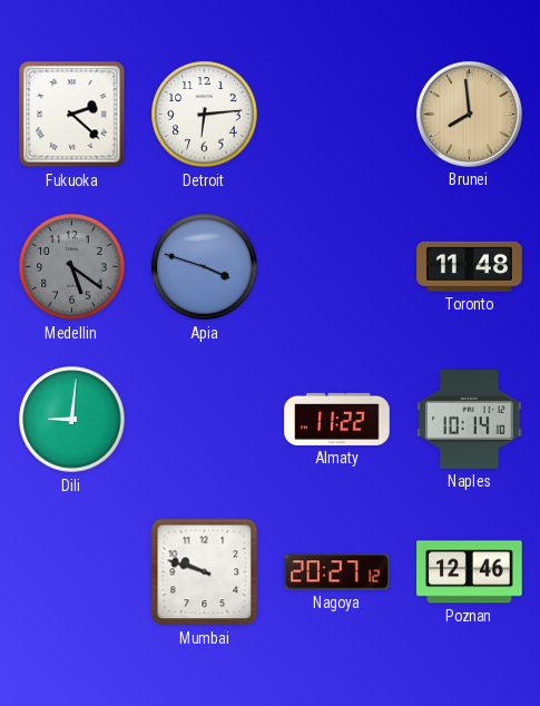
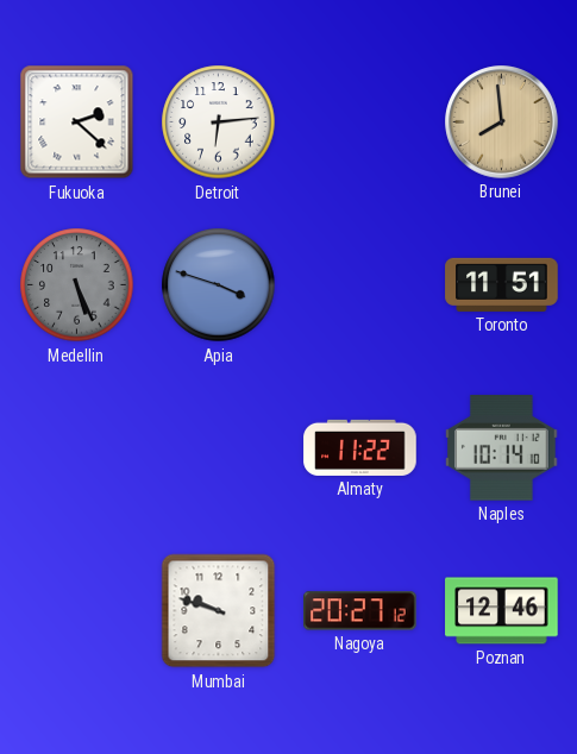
Medellin: 5:21 -> 5:26
Toronto: 11:48 -> 11:51
Dili: 9:01 -> none
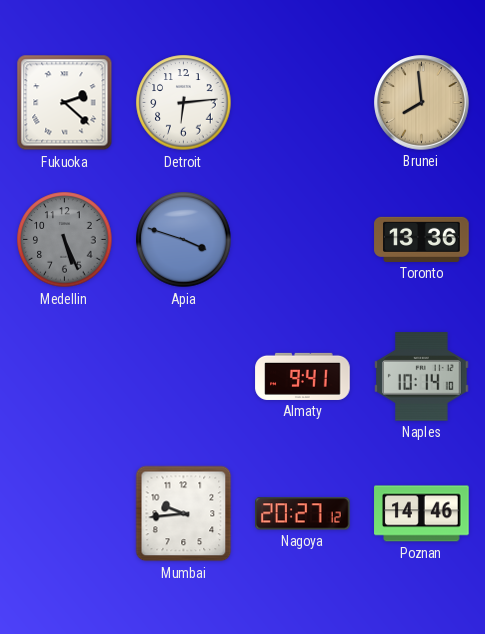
Toronto: 11:51 -> 13:36
Almaty: 11:22 -> 9:41
Mumbai: 9:48 -> 9:44
Poznan: 12:46 -> 14:46
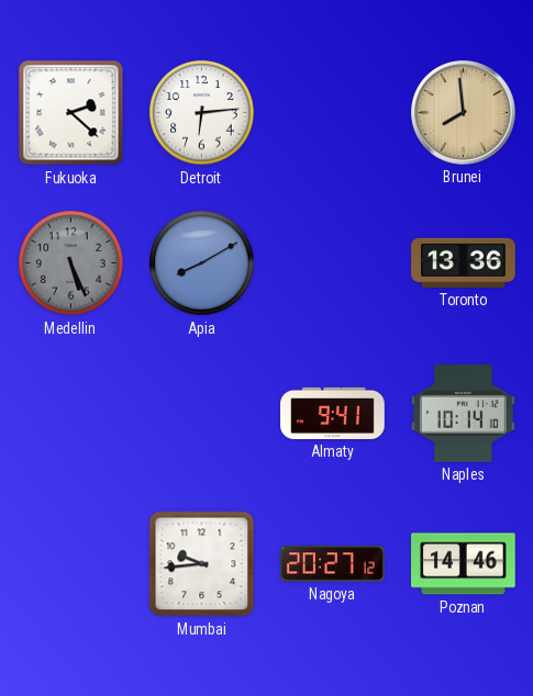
Apia: 3:48 -> 8:10
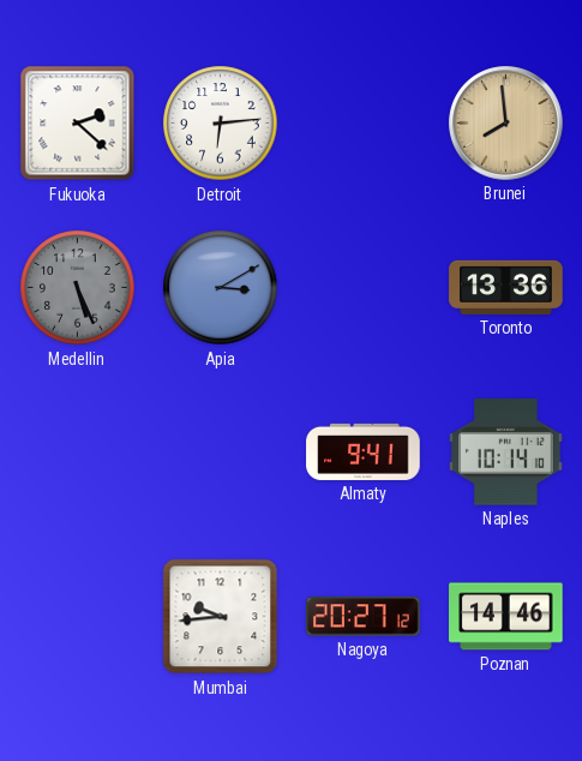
Apia: 8:10 -> 3:10
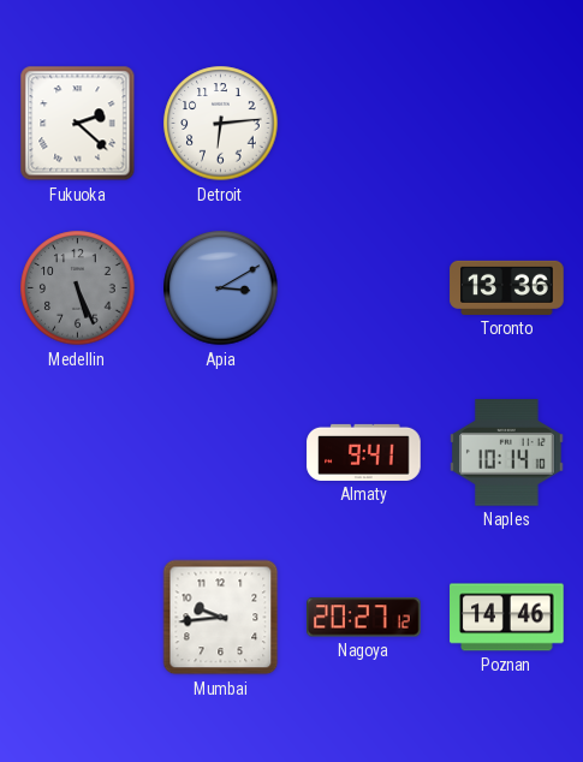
Brunei: 7:59 -> none
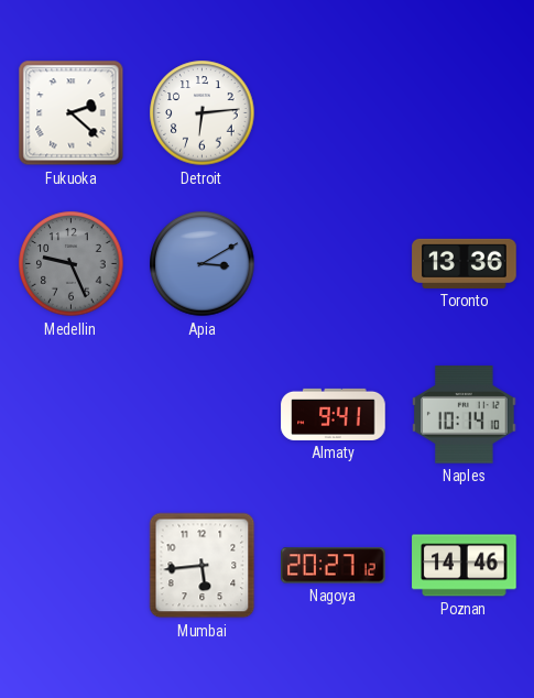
Medellin: 5:26 -> 9:26
Mumbai: 9:44 -> 5:44
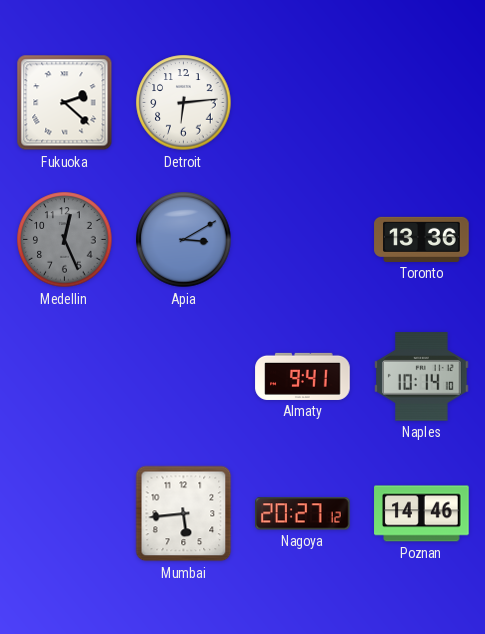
Medellin: 9:26 -> 12:26
